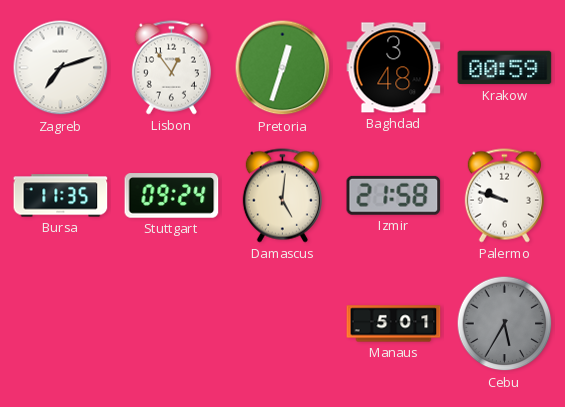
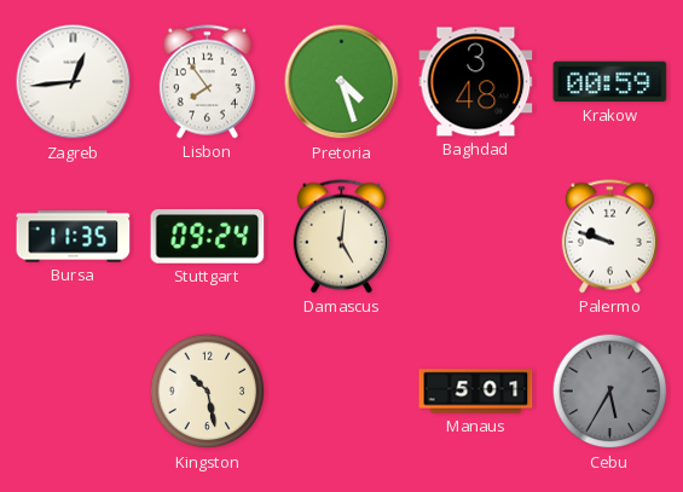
Zagreb: 7:12 -> 12:44
Lisbon: 12:54 -> 7:54
Pretoria: 12:33 -> 4:27
Izmir: 21:58 -> none
Kingston: none -> 10:28
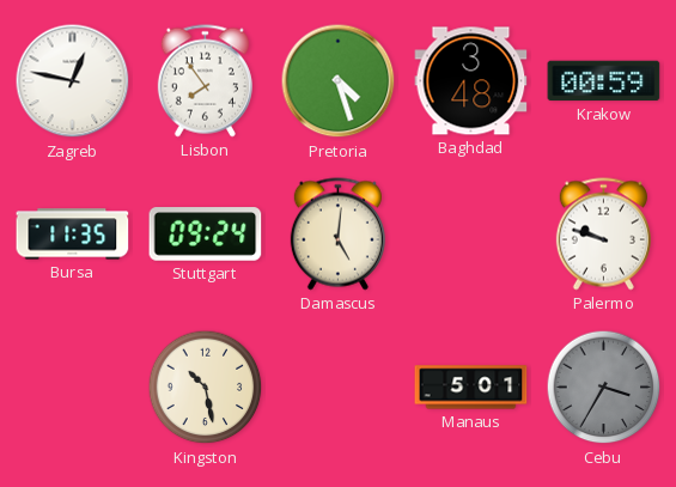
Zagreb: 12:44 -> 12:47
Cebu: 5:35 -> 3:35
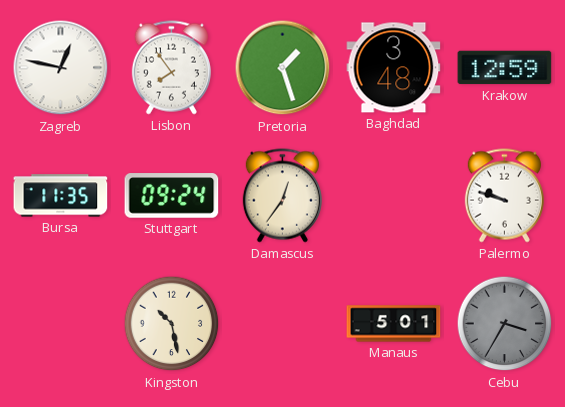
Pretoria: 4:27 -> 1:27
Krakow: 00:59 -> 12:59
Damascus: 5:01 -> 12:36
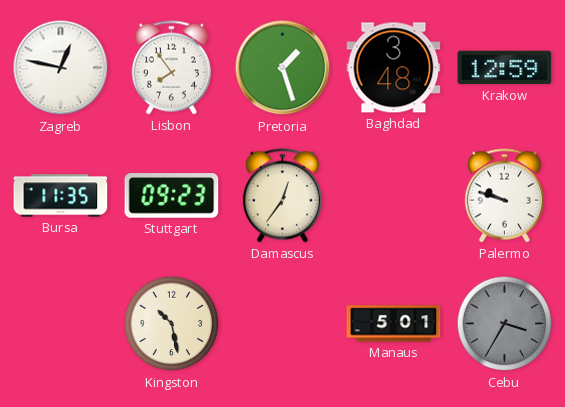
Stuttgart: 09:24 -> 09:23
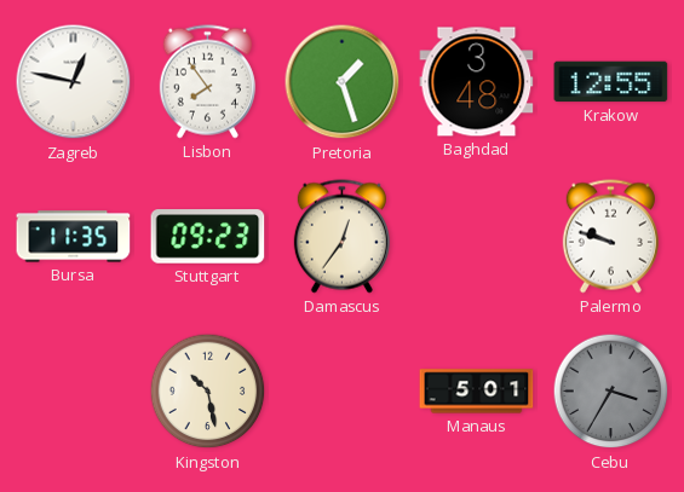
Krakow: 12:59 -> 12:55
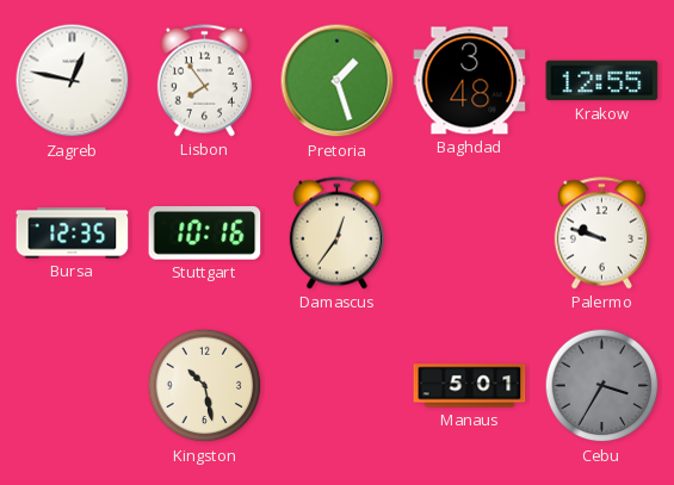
Bursa: 11:35 -> 12:35
Stuttgart: 09:23 -> 10:16
